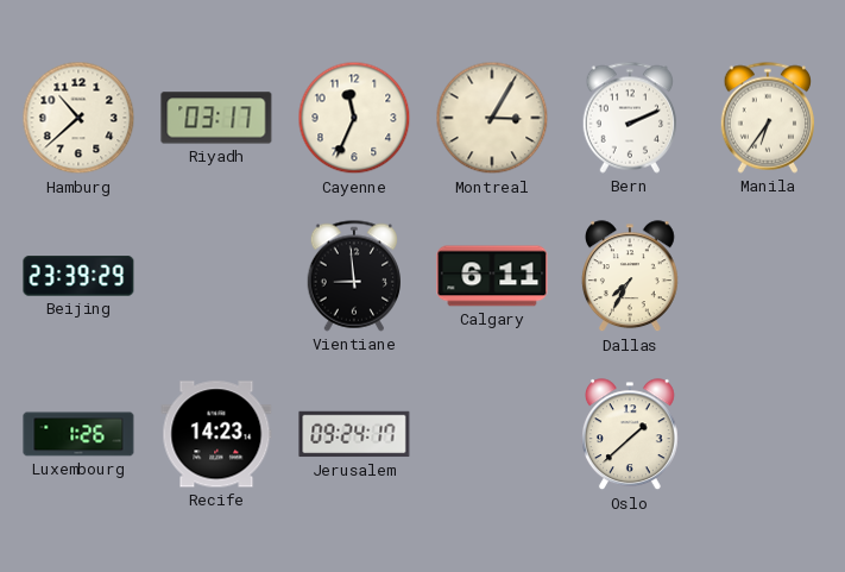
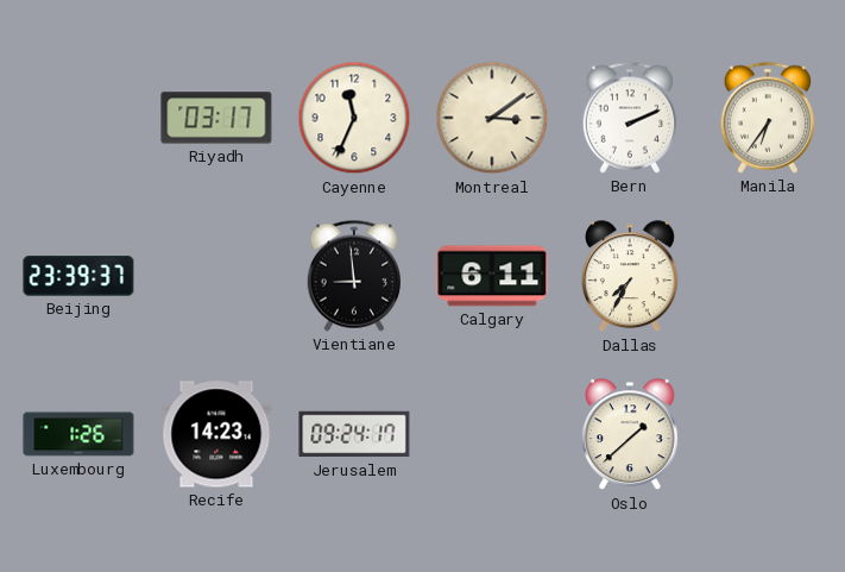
Hamburg: 10:38 -> none
Montreal: 3:05 -> 3:09
Beijing: 23:39:29 -> 23:39:37
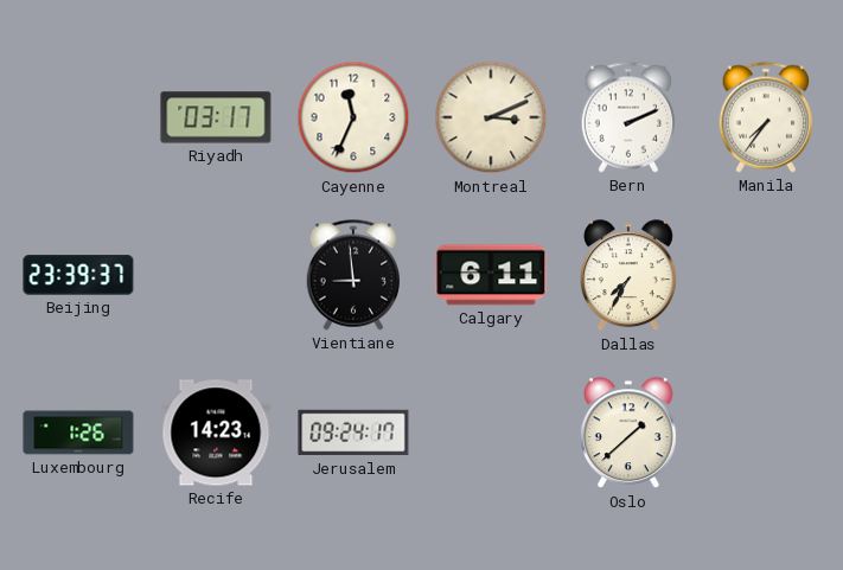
Montreal: 3:09 -> 3:11
Manila: 6:36 -> 7:36
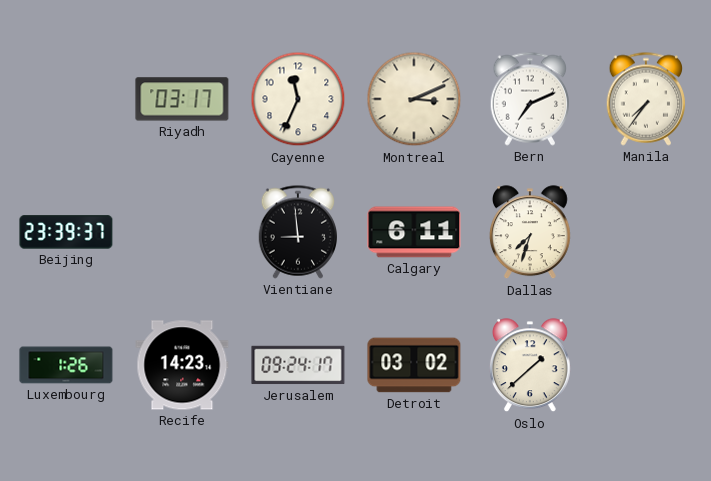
Bern: 2:11 -> 7:11
Dallas: 7:35 -> 7:33
Detroit: none -> 03:02
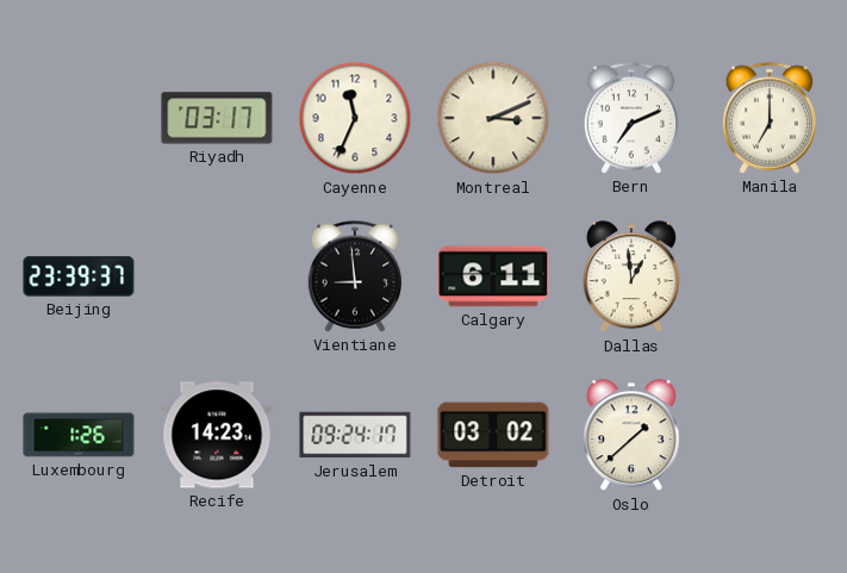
Manila: 7:36 -> 7:00
Dallas: 7:33 -> 12:59
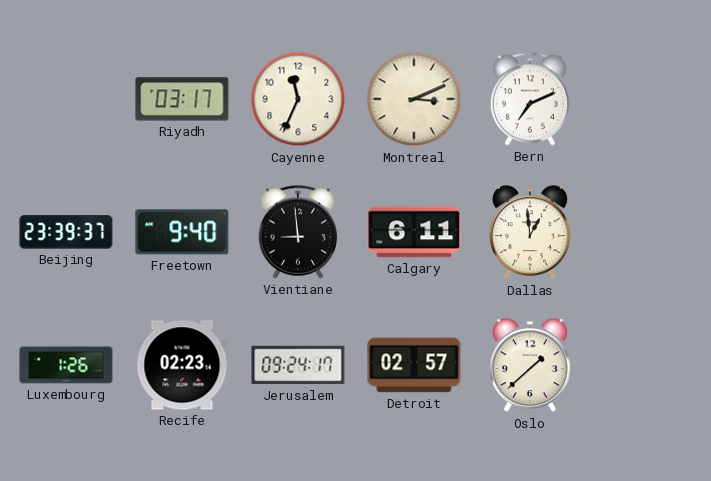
Manila: 7:00 -> none
Freetown: none -> 9:40
Recife: 14:23 -> 02:23
Detroit: 03:02 -> 02:57
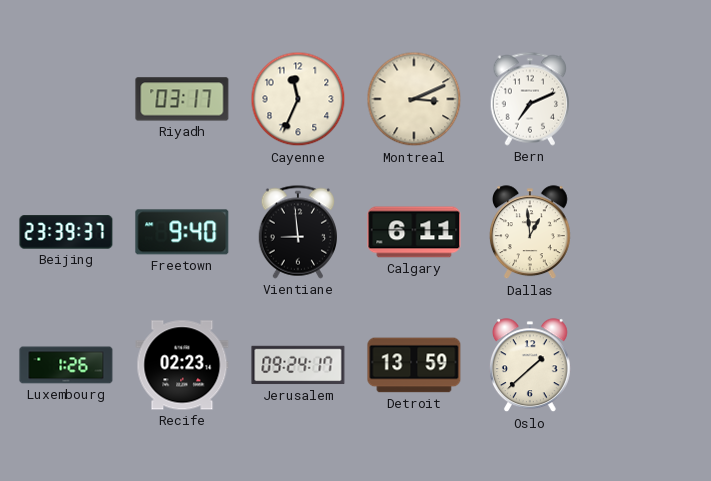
Detroit: 02:57 -> 13:59
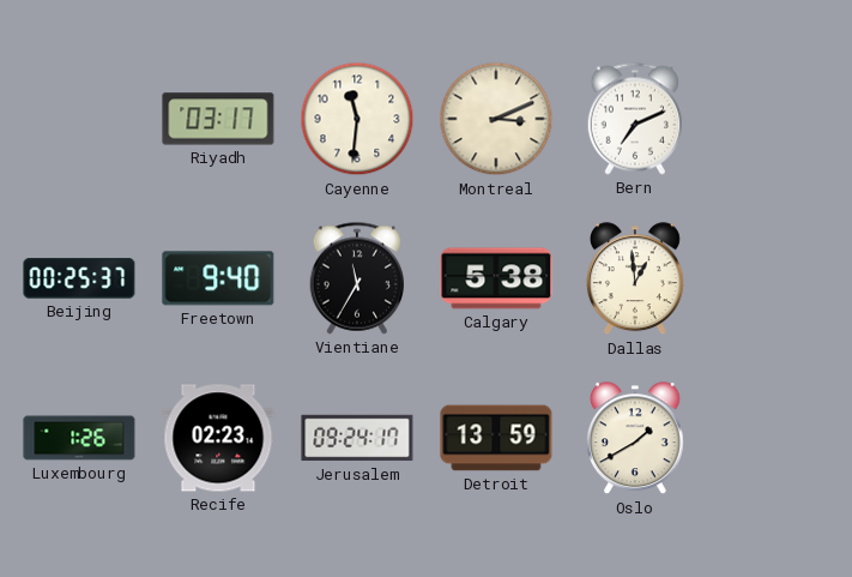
Cayenne: 11:34 -> 11:31
Beijing: 23:39 -> 00:25
Vientiane: 8:59 -> 11:35
Calgary: 6:11 -> 5:38
Oslo: 1:38 -> 1:40
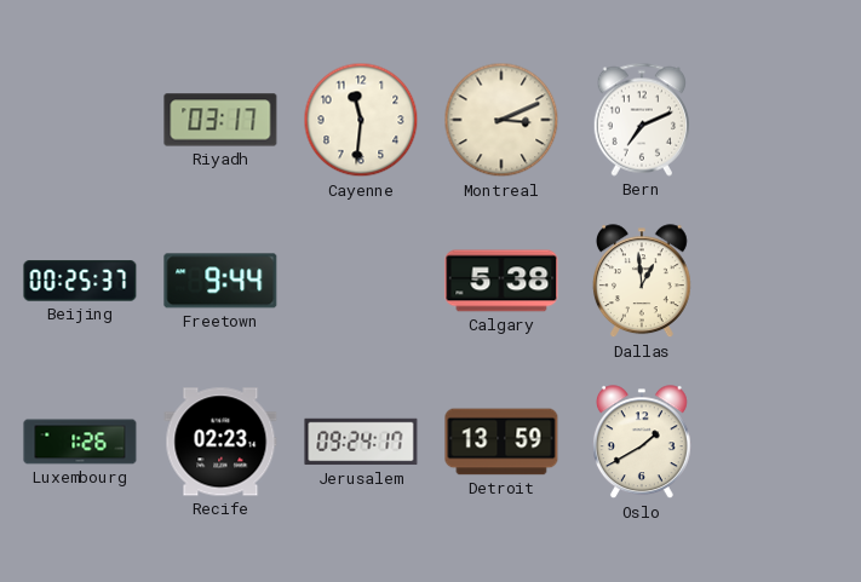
Freetown: 9:40 -> 9:44
Vientiane: 11:35 -> none
